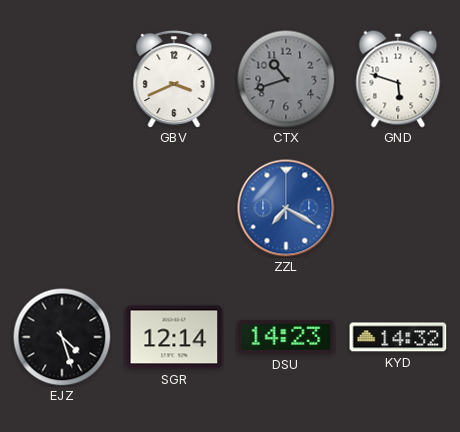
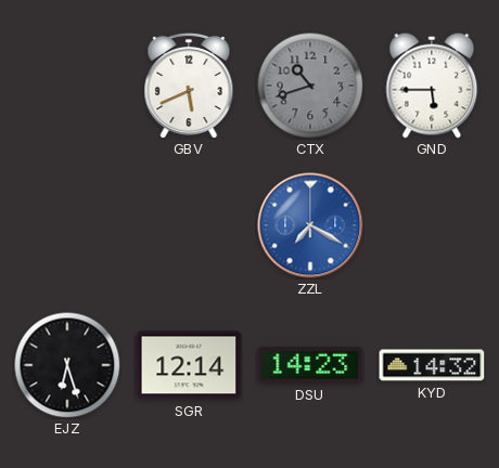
GBV: 3:41 -> 5:41
GND: 5:48 -> 5:45
EJZ: 4:27 -> 6:27
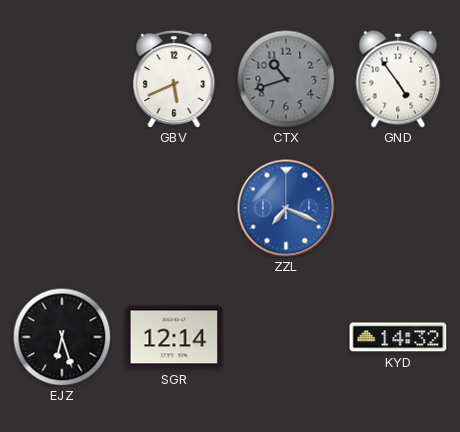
GND: 5:45 -> 4:54
ZZL: 7:20 -> 7:19
DSU: 14:23 -> none
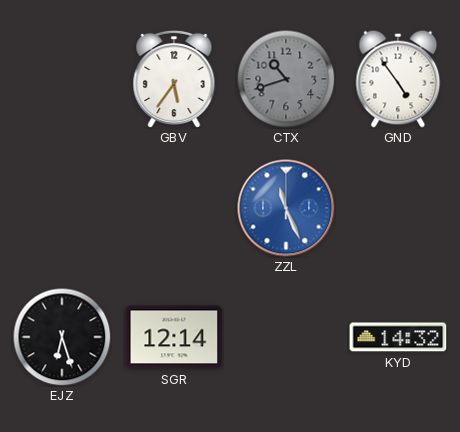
GBV: 5:41 -> 5:36
ZZL: 7:19 -> 11:26
